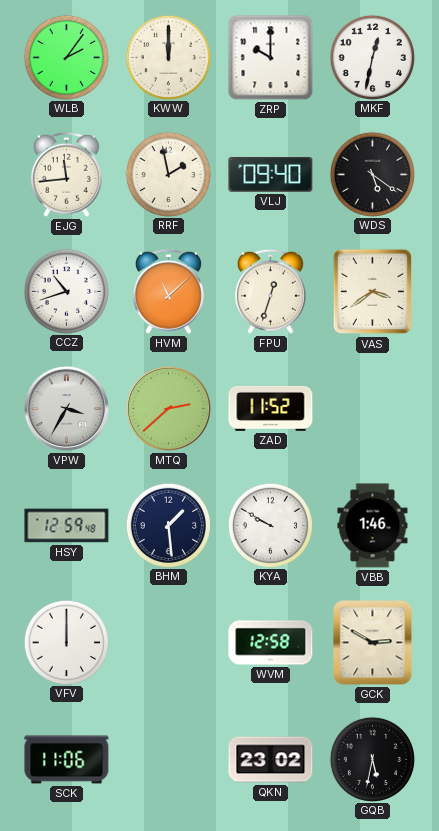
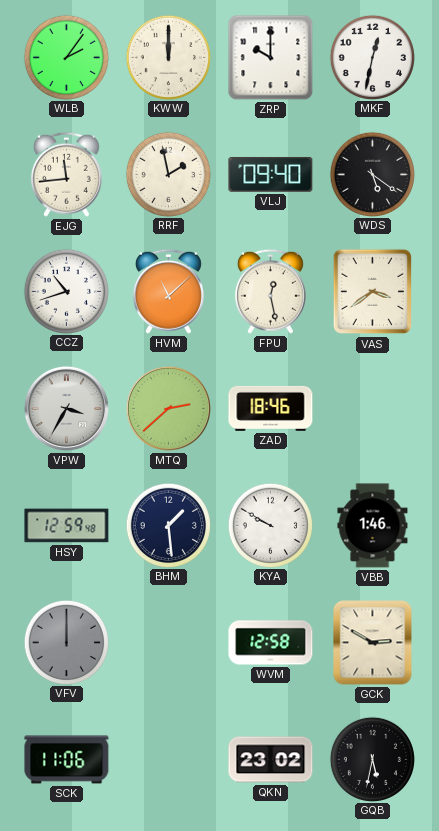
FPU: 12:33 -> 12:28
ZAD: 11:52 -> 18:46
VFV dial: white -> grey
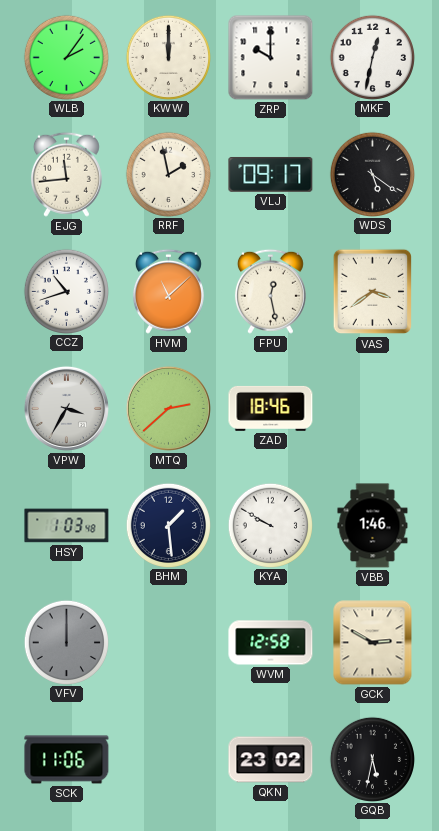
VLJ: 09:40 -> 09:17
HSY: 12:59 -> 1:03
